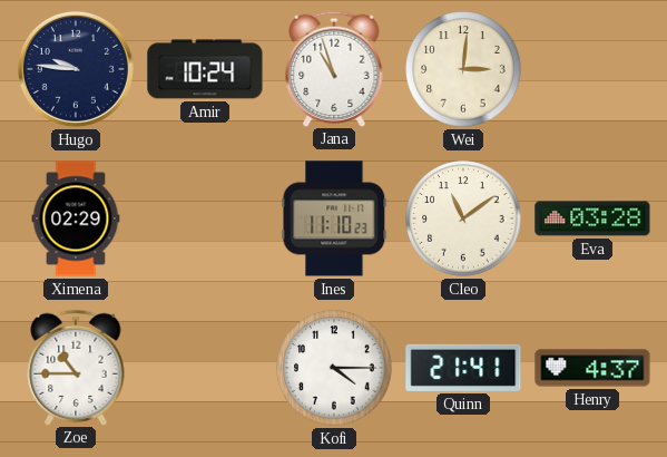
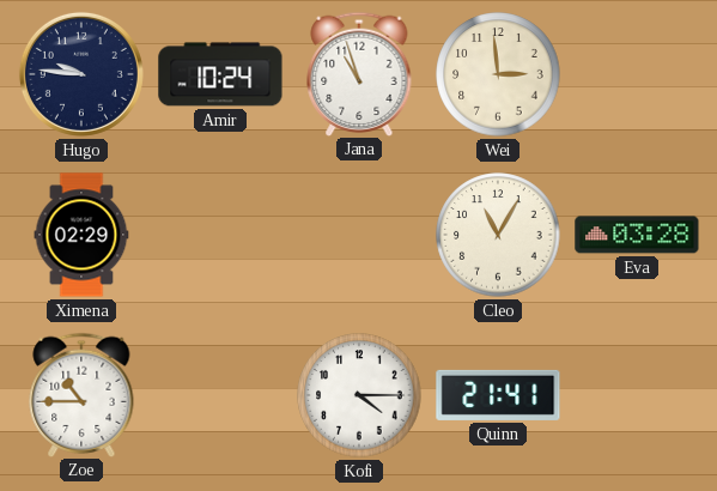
Wei: 3:01 -> 2:59
Ines: 11:10 -> none
Cleo: 11:09 -> 11:05
Henry: 4:37 -> none
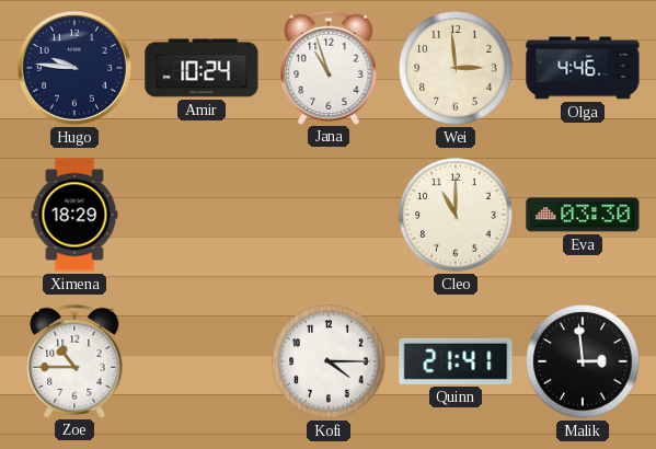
Olga: none -> 4:46
Ximena: 02:29 -> 18:29
Cleo: 11:05 -> 11:00
Eva: 03:28 -> 03:30
Malik: none -> 2:59
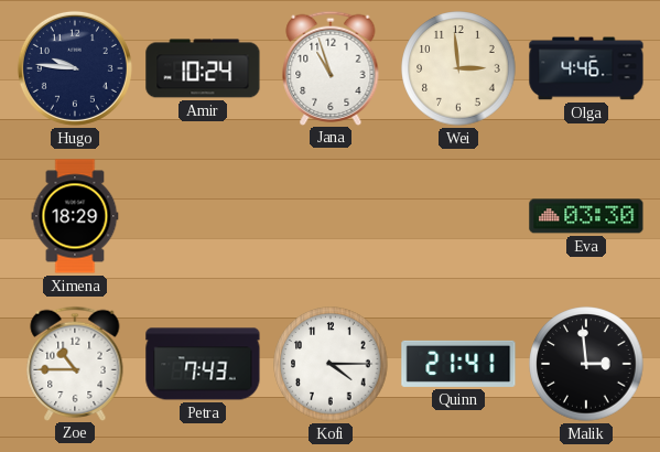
Cleo: 11:00 -> none
Petra: none -> 7:43
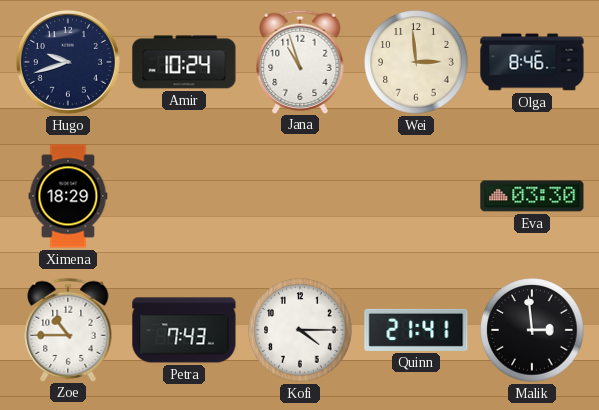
Hugo: 9:46 -> 9:42
Olga: 4:46 -> 8:46
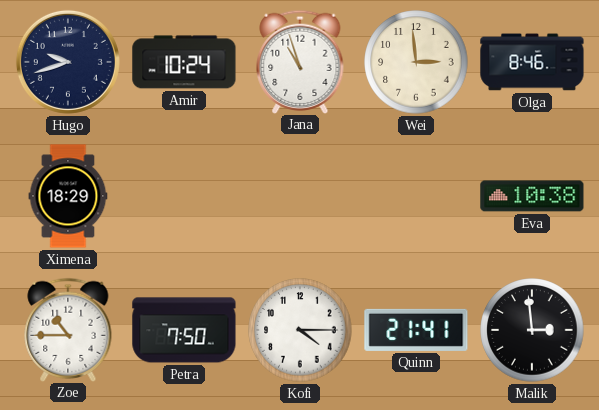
Eva: 03:30 -> 10:38
Petra: 7:43 -> 7:50
